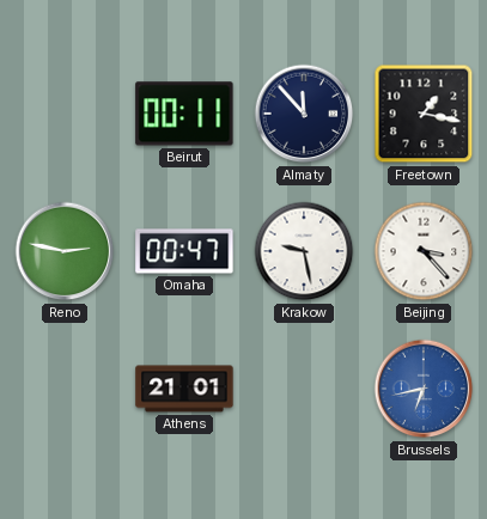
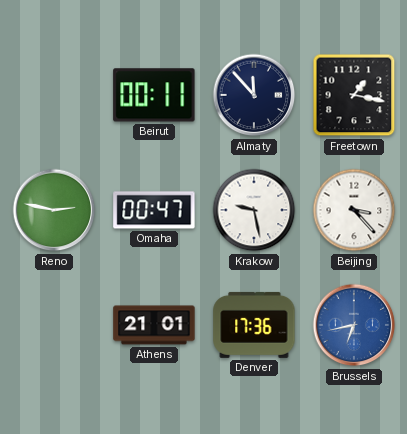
Denver: none -> 17:36
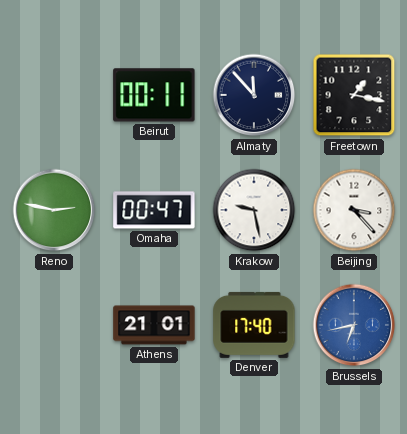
Denver: 17:36 -> 17:40
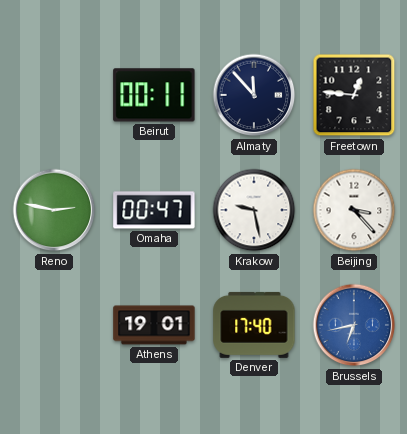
Freetown: 1:17 -> 12:46
Athens: 21:01 -> 19:01
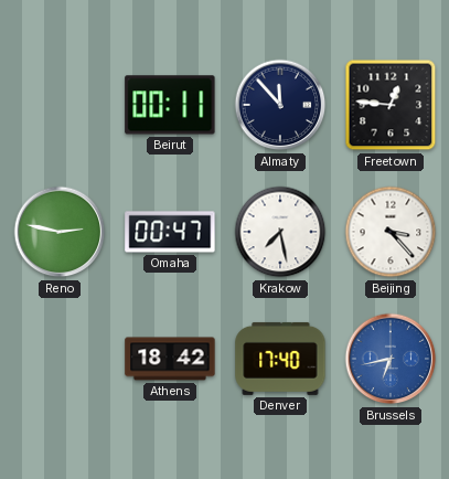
Krakow: 9:28 -> 7:28
Athens: 19:01 -> 18:42
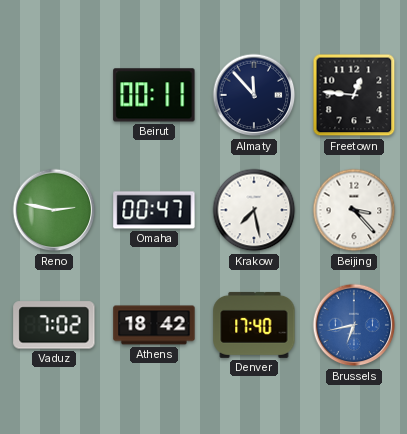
Vaduz: none -> 7:02
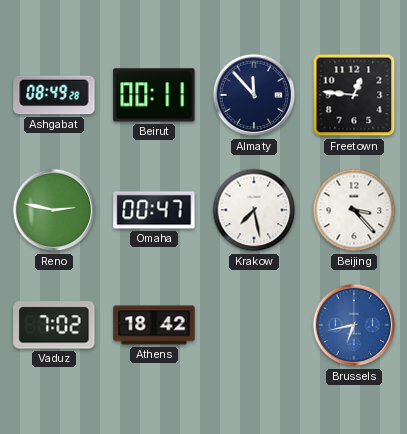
Ashgabat: none -> 08:49
Denver: 17:40 -> none
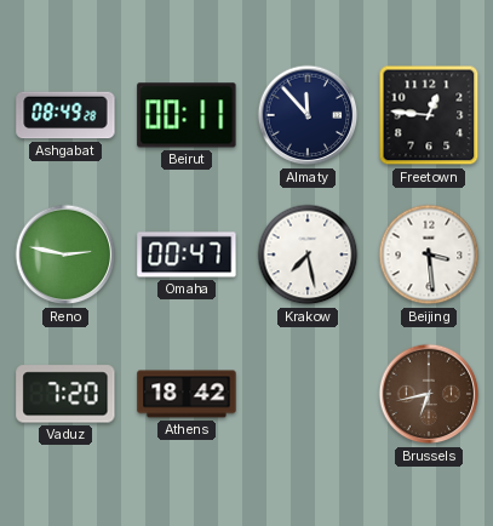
Beijing: 3:23 -> 3:29
Vaduz: 7:02 -> 7:20
Brussels dial: blue -> brown
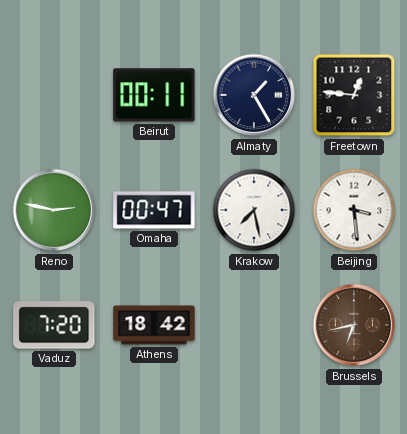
Ashgabat: 08:49 -> none
Almaty: 11:53 -> 1:25
